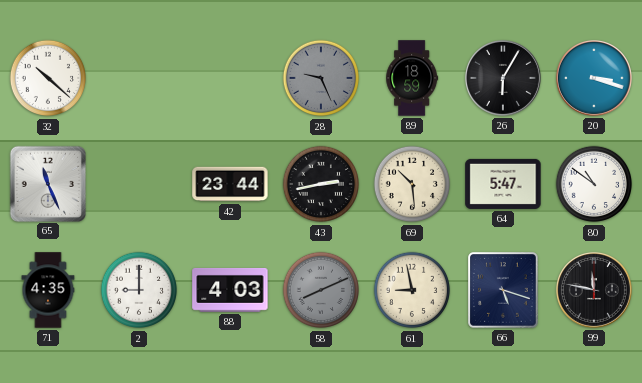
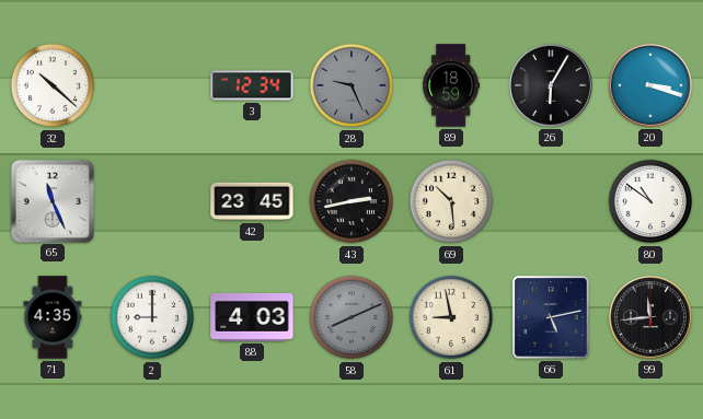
3: none -> 12:34
42: 23:44 -> 23:45
64: 5:47 -> none
66: 5:18 -> 5:13
99: 11:47 -> 11:44
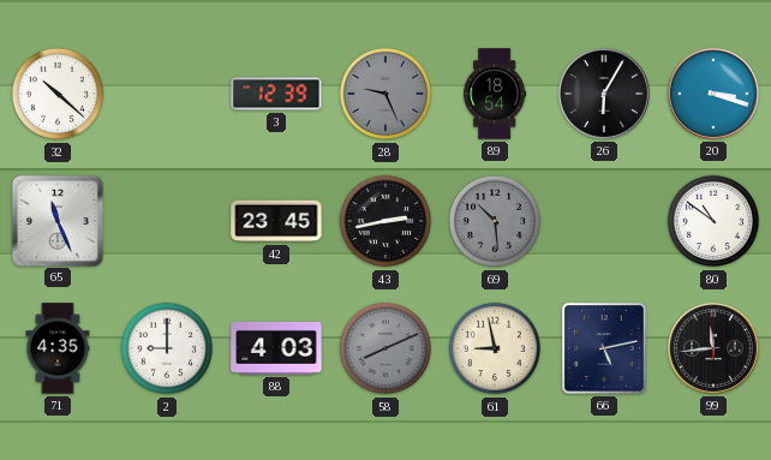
3: 12:34 -> 12:39
89: 18:59 -> 18:54
69 dial: cream -> grey
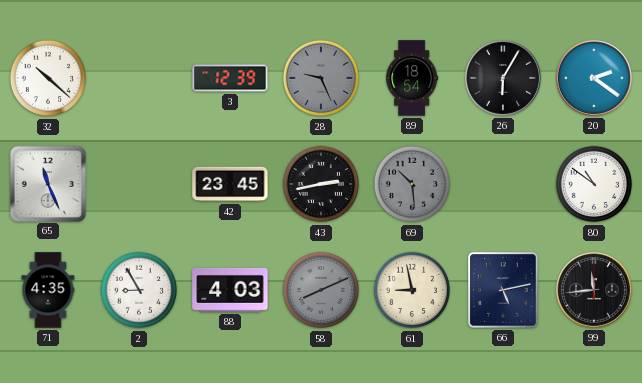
20: 3:18 -> 2:21
2: 9:00 -> 8:55
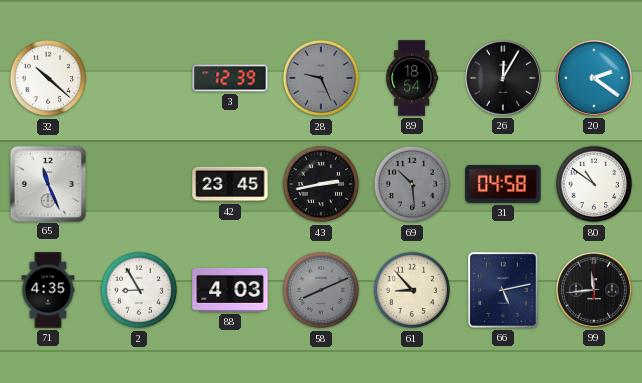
26: 6:05 -> 12:05
31: none -> 04:58
61: 8:58 -> 8:53
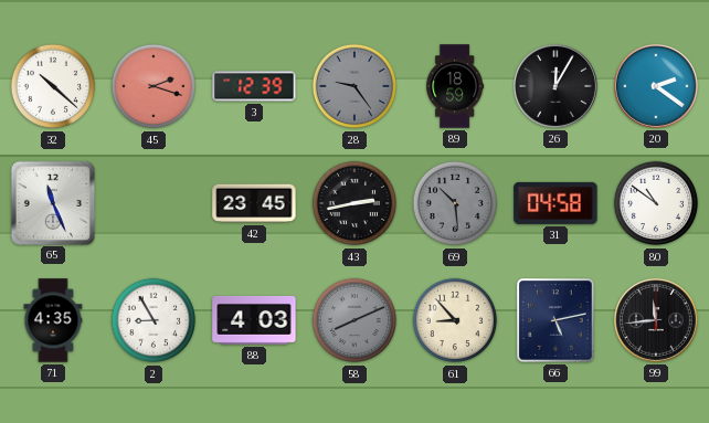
45: none -> 2:18
28: 9:26 -> 9:24
89: 18:54 -> 18:59
